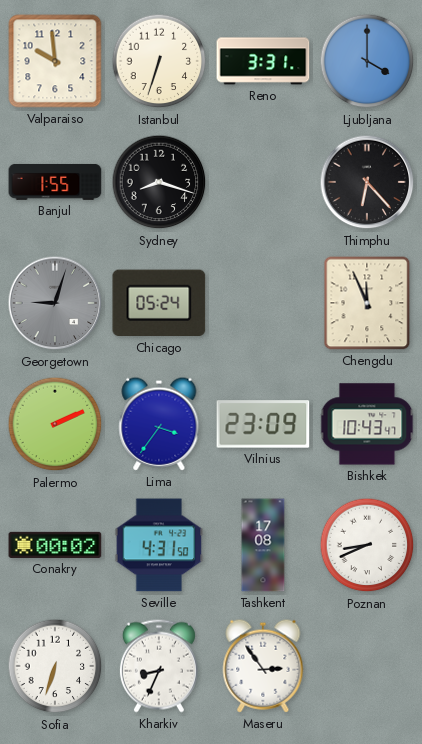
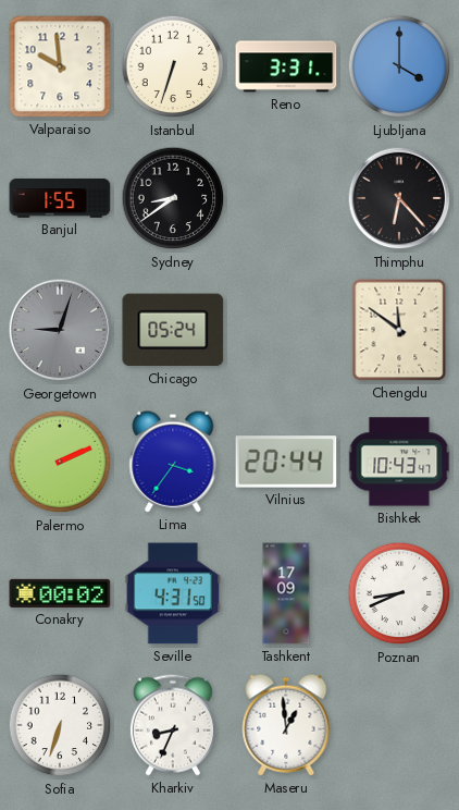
Sydney: 8:18 -> 8:39
Chengdu: 11:56 -> 11:51
Vilnius: 23:09 -> 20:44
Tashkent: 17:08 -> 17:09
Maseru: 2:54 -> 12:59
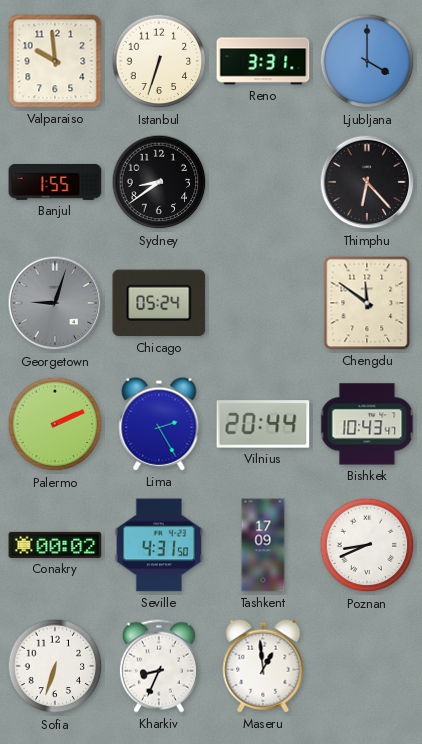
Lima: 3:36 -> 2:25
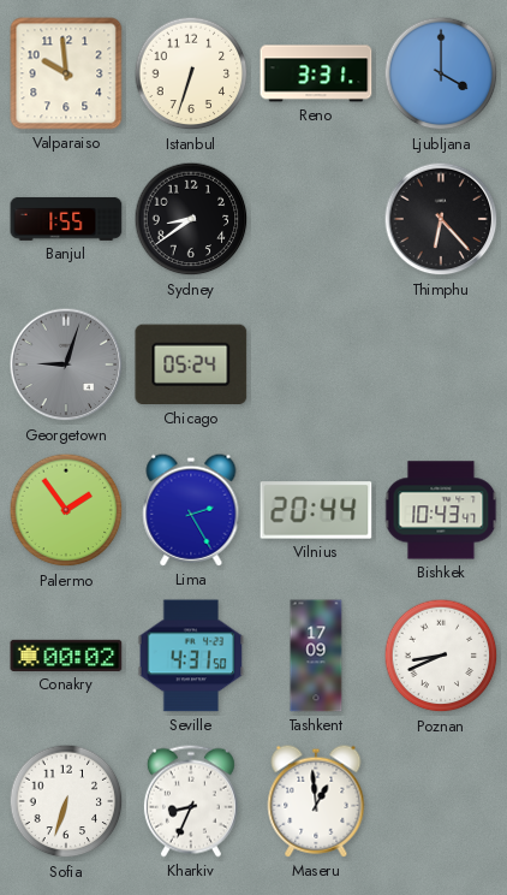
Chengdu: 11:51 -> none
Palermo: 2:11 -> 1:54
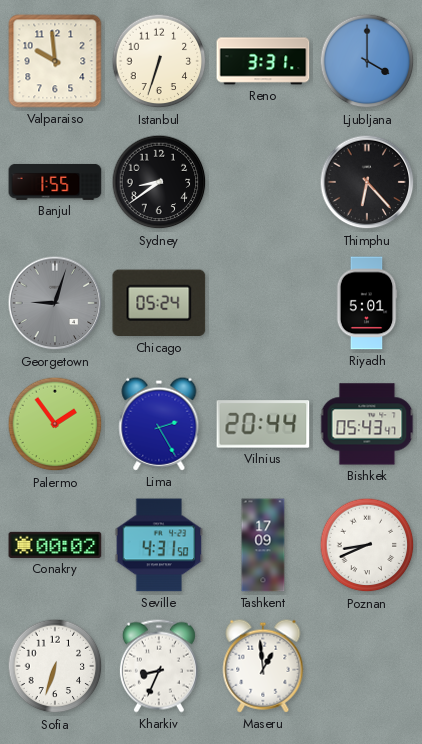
Riyadh: none -> 5:01
Bishkek: 10:43 -> 05:43
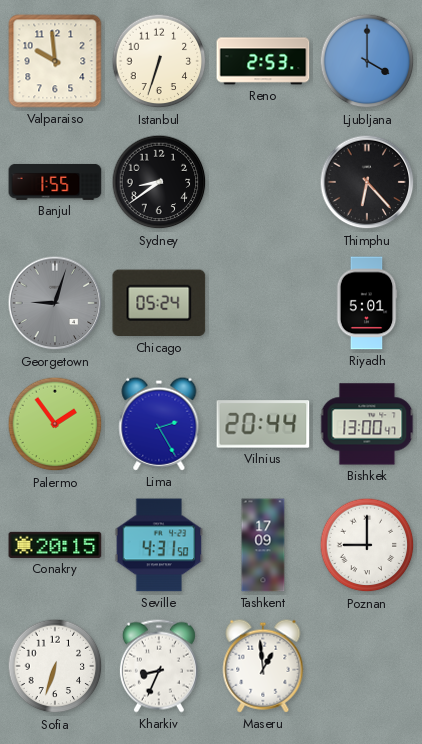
Reno: 3:31 -> 2:53
Bishkek: 05:43 -> 13:00
Conakry: 00:02 -> 20:15
Poznan: 8:41 -> 9:00
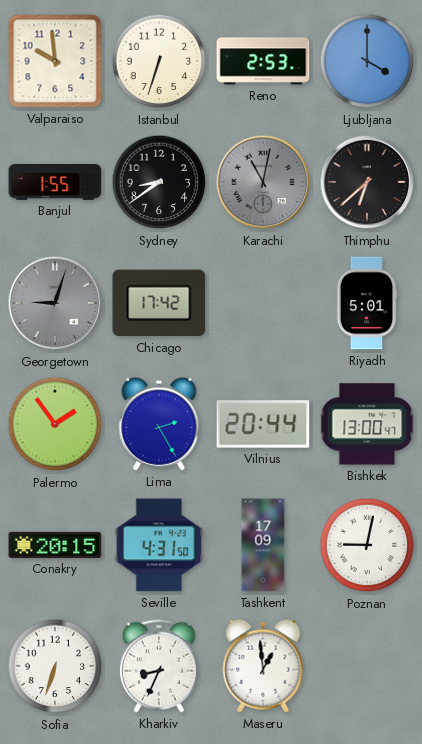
Karachi: none -> 11:02
Thimphu: 6:23 -> 6:38
Chicago: 05:24 -> 17:42
Poznan: 9:00 -> 9:02
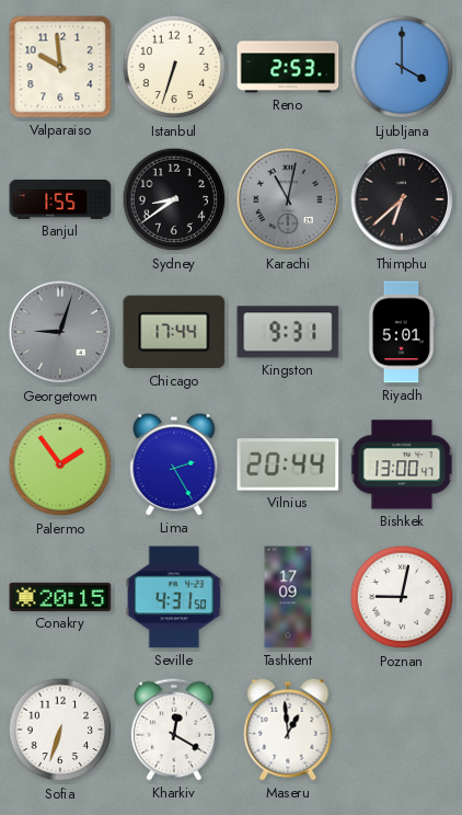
Chicago: 17:42 -> 17:44
Kingston: none -> 9:31
Kharkiv: 8:34 -> 12:20
